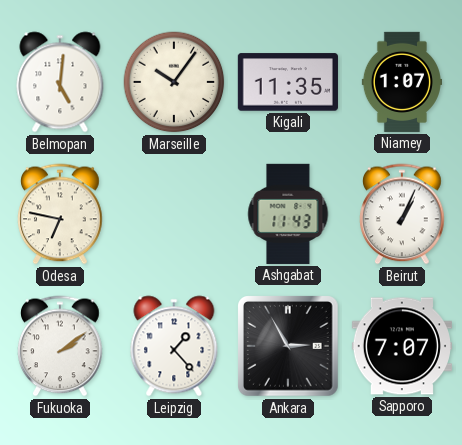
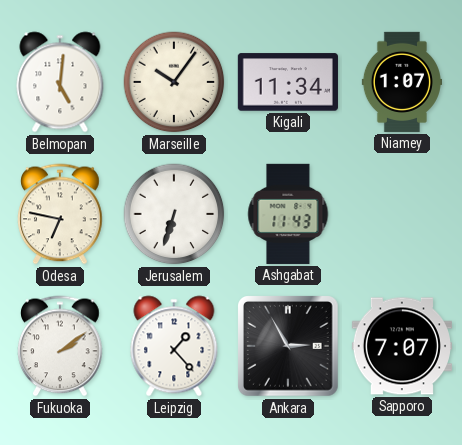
Kigali: 11:35 -> 11:34
Jerusalem: none -> 6:33
Beirut: 1:04 -> none
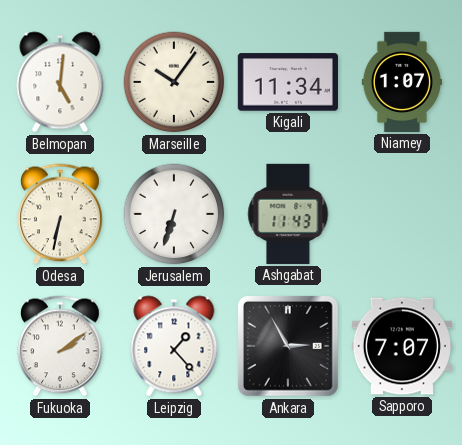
Odesa: 6:47 -> 6:32
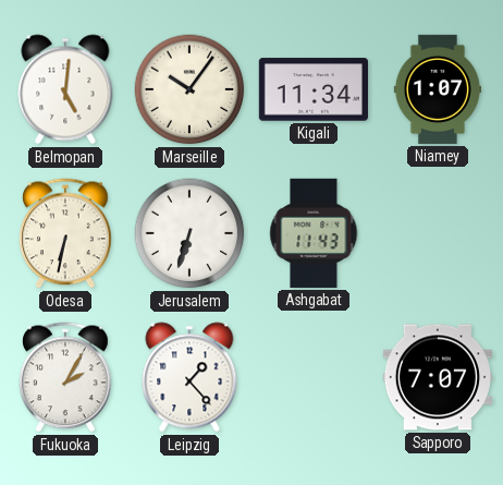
Fukuoka: 2:09 -> 2:05
Ankara: 2:55 -> none
